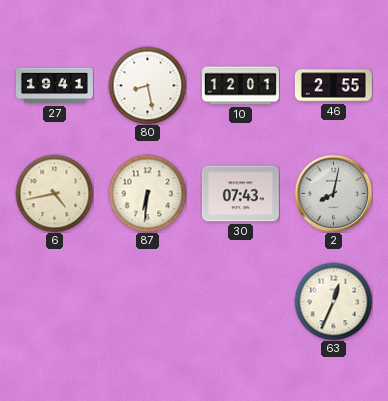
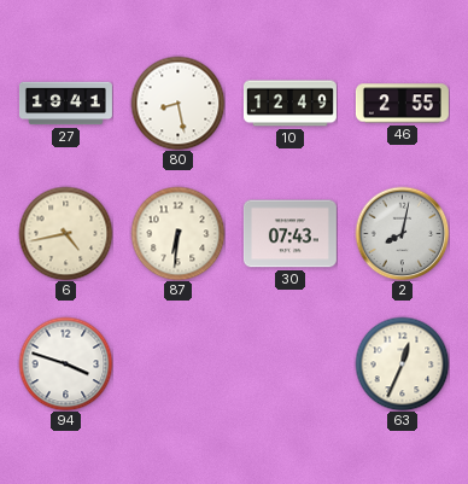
10: 12:01 -> 12:49
94: none -> 3:48
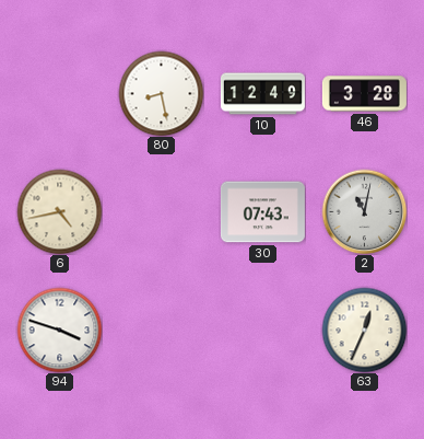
27: 19:41 -> none
46: 2:55 -> 3:28
87: 6:31 -> none
2: 8:02 -> 11:02
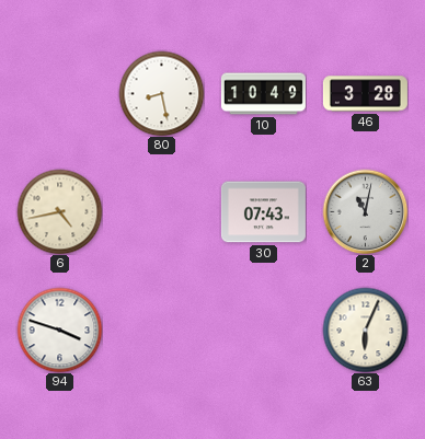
10: 12:49 -> 10:49
63: 12:34 -> 6:04
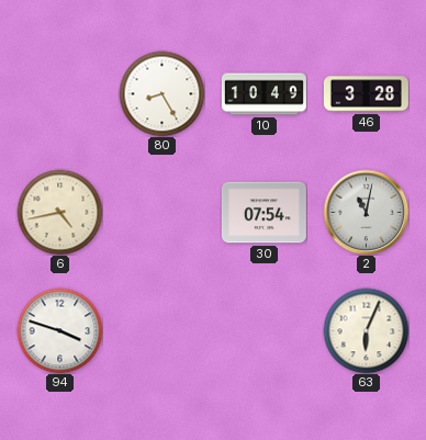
80: 8:28 -> 8:25
30: 07:43 -> 07:54
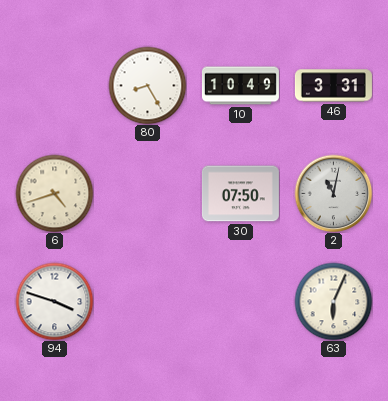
46: 3:28 -> 3:31
6: 4:43 -> 4:42
30: 07:54 -> 07:50
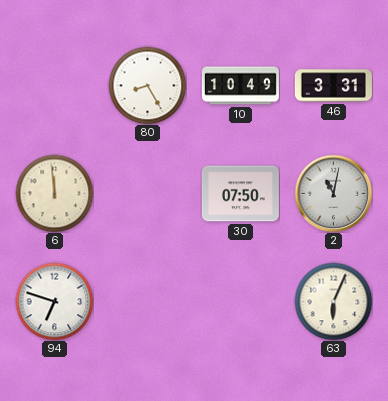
6: 4:42 -> 11:59
94: 3:48 -> 6:48
